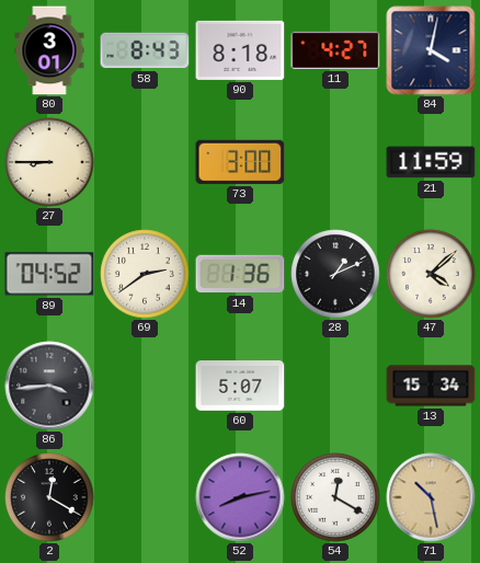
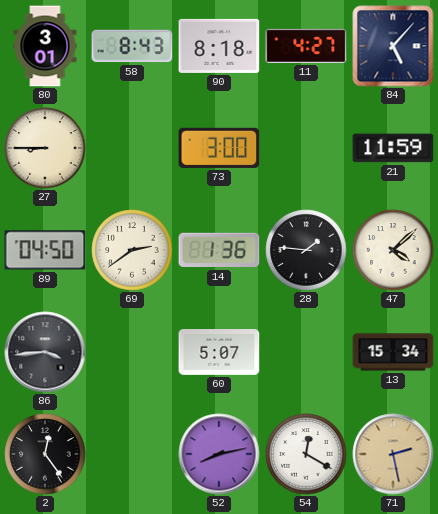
84: 4:02 -> 5:07
89: 04:52 -> 04:50
28: 1:11 -> 1:46
2: 12:20 -> 12:24
71: 10:28 -> 2:28
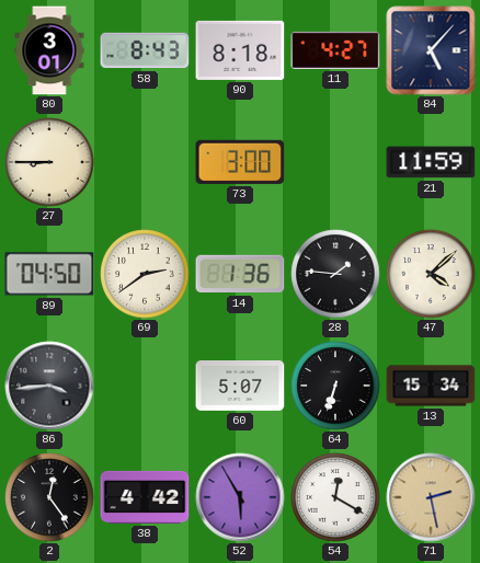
64: none -> 6:33
38: none -> 4:42
52: 8:13 -> 5:55
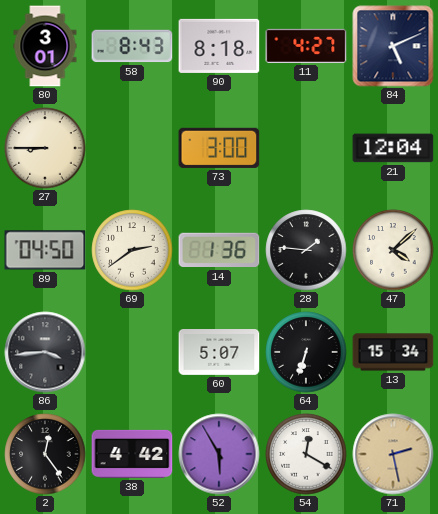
84: 5:07 -> 5:11
21: 11:59 -> 12:04
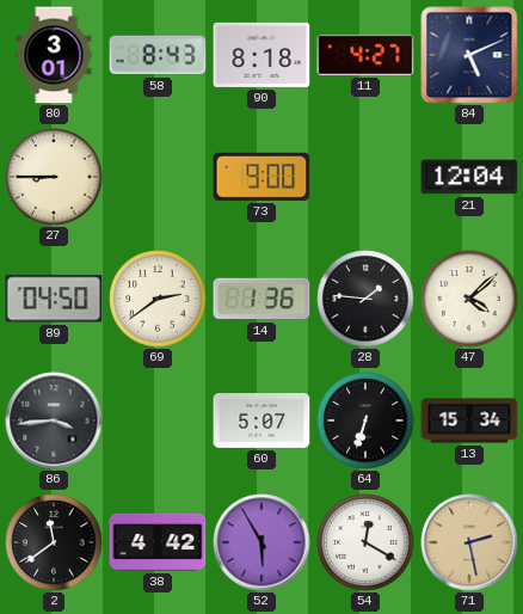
73: 3:00 -> 9:00
2: 12:24 -> 11:39
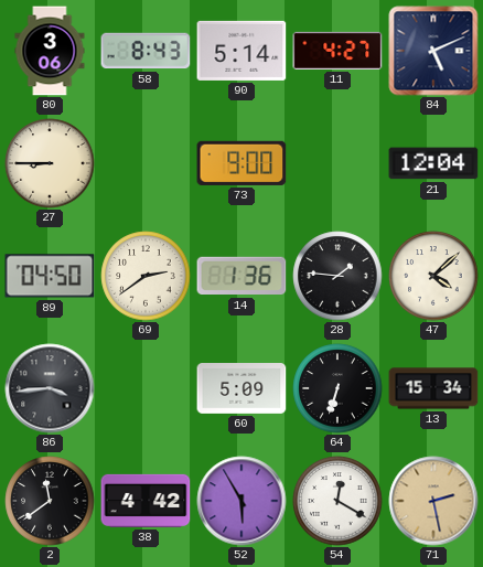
80: 3:01 -> 3:06
90: 8:18 -> 5:14
60: 5:07 -> 5:09
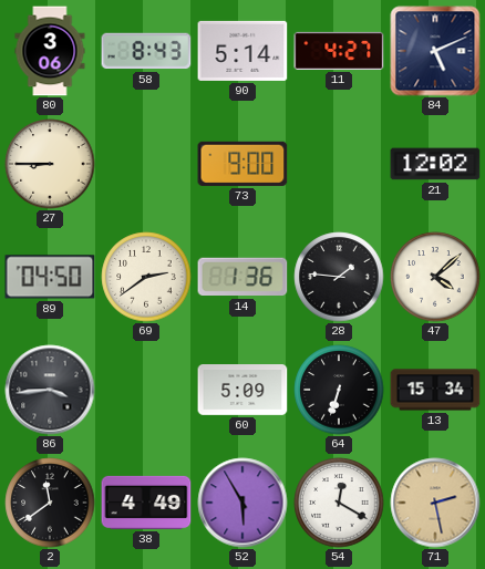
21: 12:04 -> 12:02
38: 4:42 -> 4:49
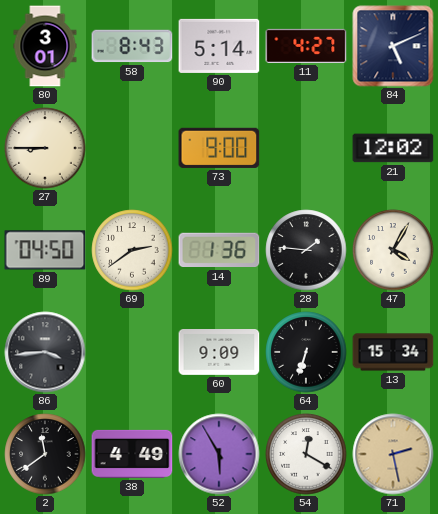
80: 3:06 -> 3:01
47: 4:08 -> 4:05
60: 5:09 -> 9:09
